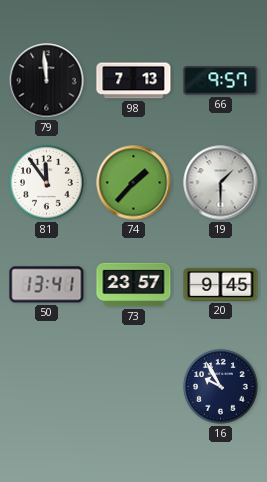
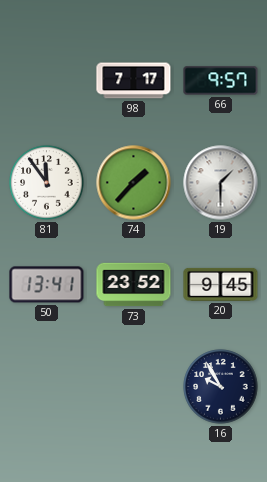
79: 11:59 -> none
98: 7:13 -> 7:17
73: 23:57 -> 23:52
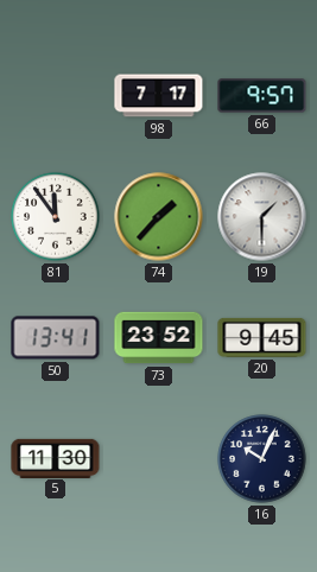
5: none -> 11:30
16: 9:55 -> 10:04
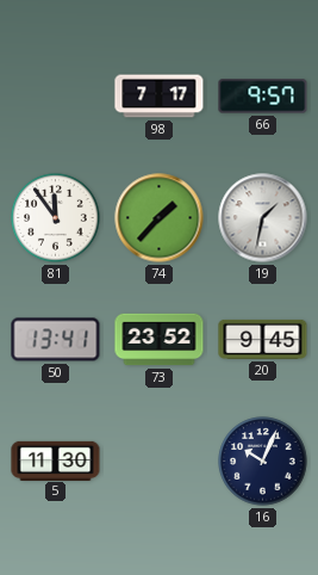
19: 1:30 -> 1:32
